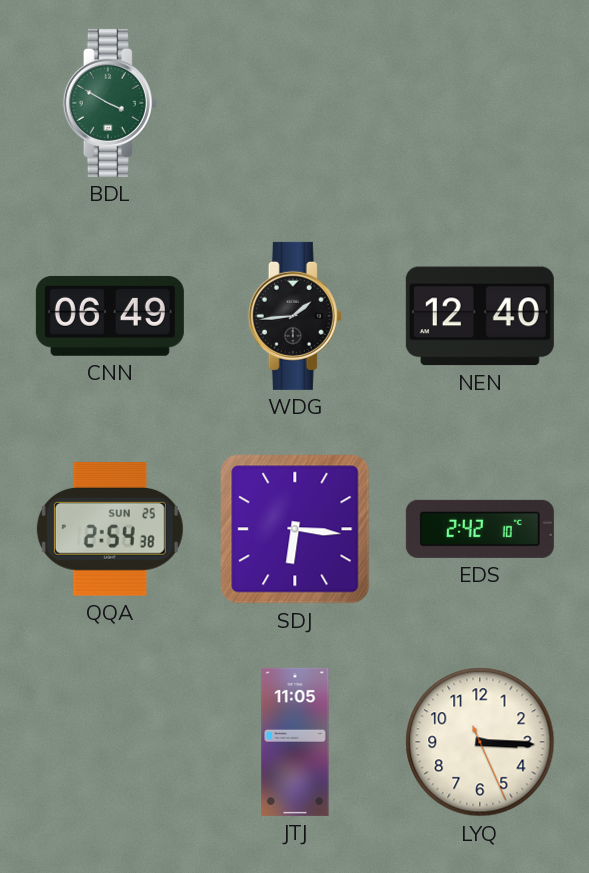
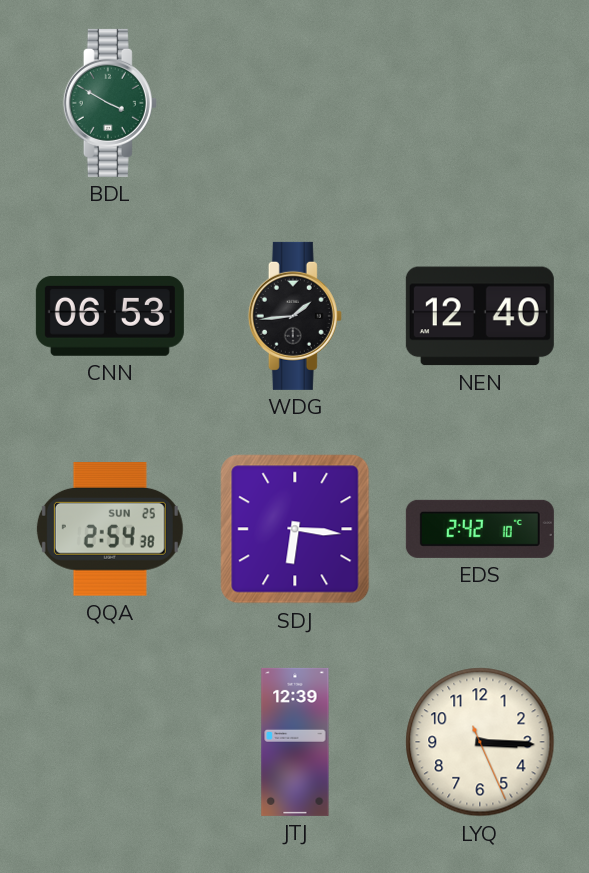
CNN: 06:49 -> 06:53
JTJ: 11:05 -> 12:39
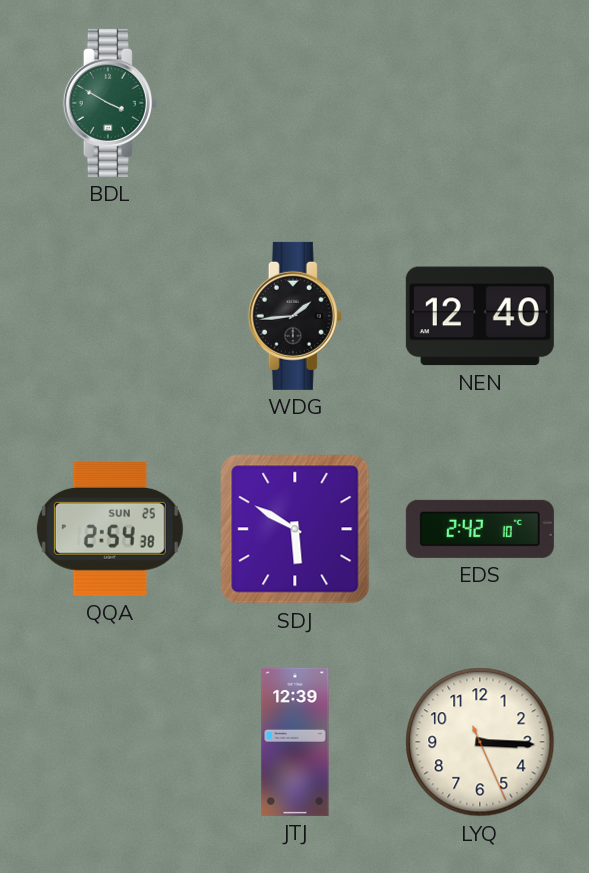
CNN: 06:53 -> none
SDJ: 6:16 -> 5:50
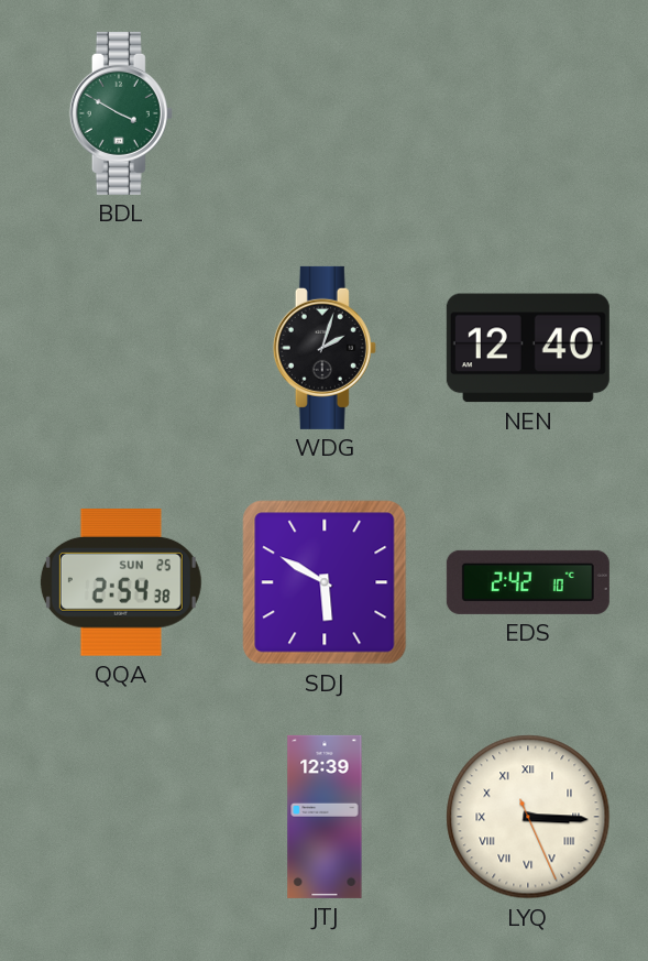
WDG: 1:44 -> 2:03
LYQ numerals: Arabic -> Roman
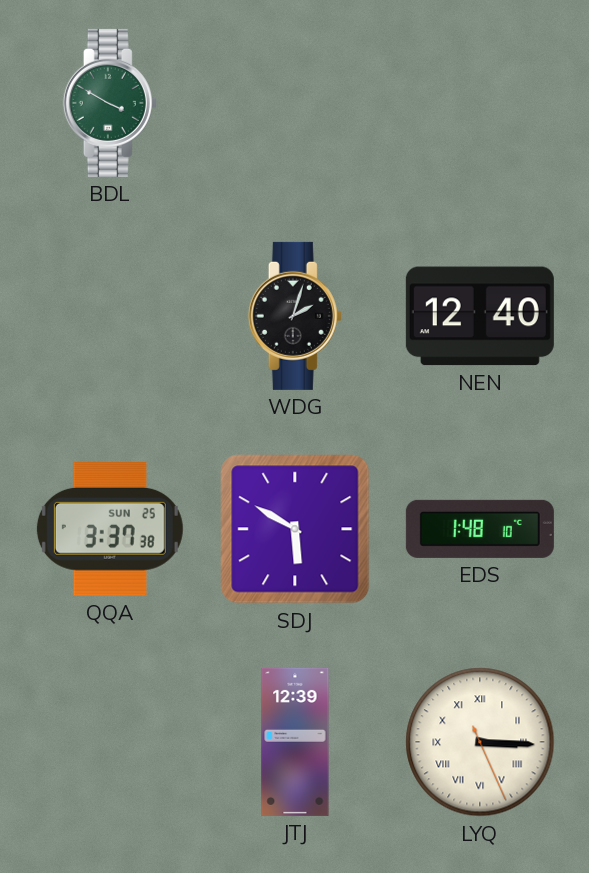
QQA: 2:54 -> 3:37
EDS: 2:42 -> 1:48
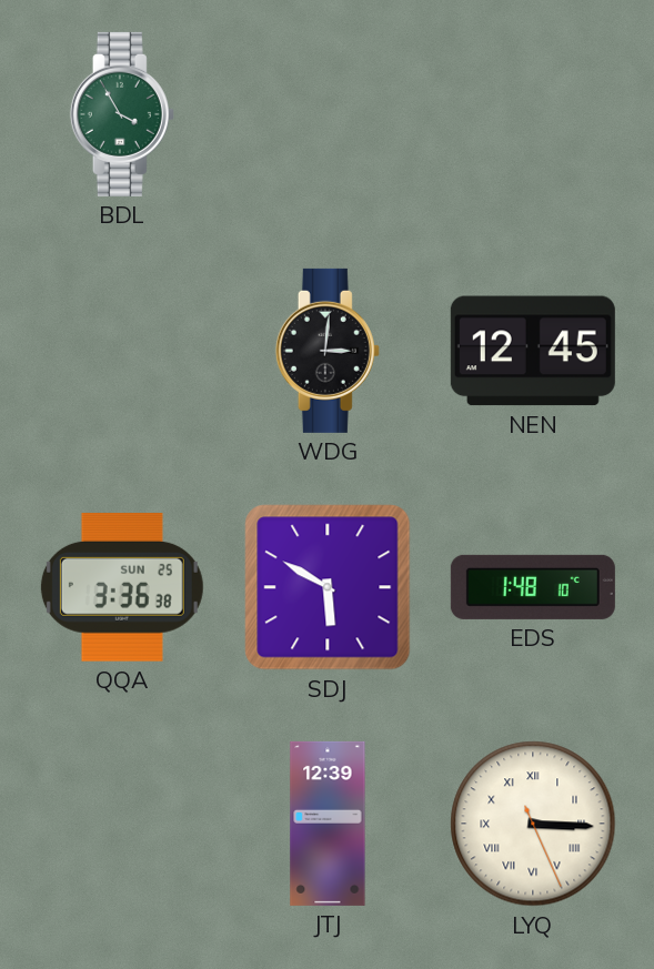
BDL: 3:50 -> 3:55
WDG: 2:03 -> 3:01
NEN: 12:40 -> 12:45
QQA: 3:37 -> 3:36
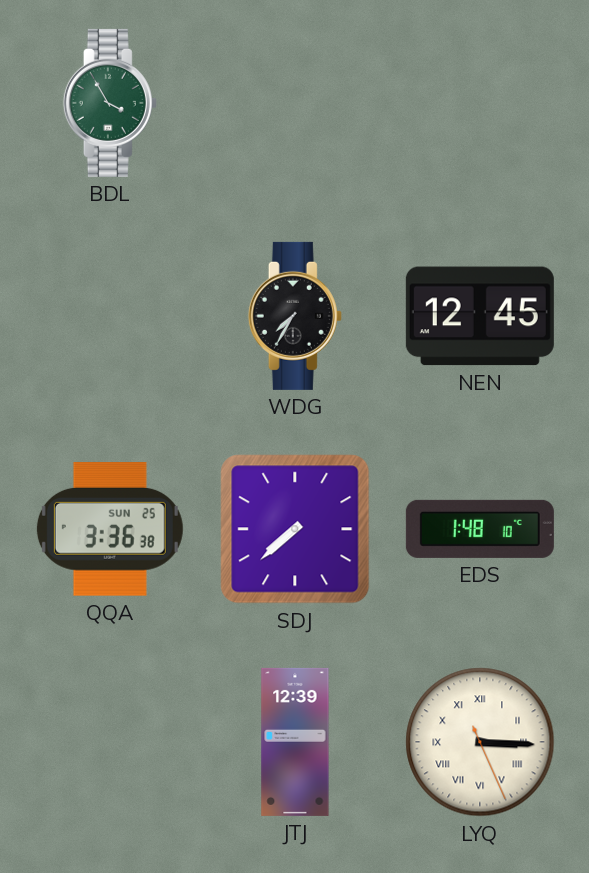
WDG: 3:01 -> 7:35
SDJ: 5:50 -> 7:38
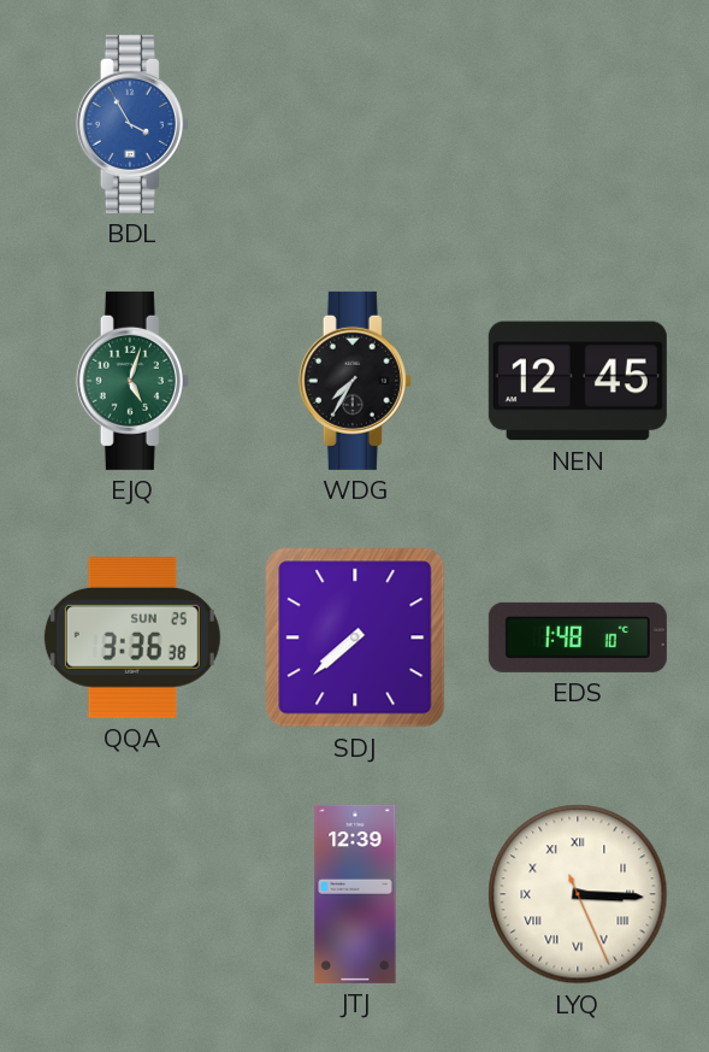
BDL dial: green -> blue
EJQ: none -> 5:03
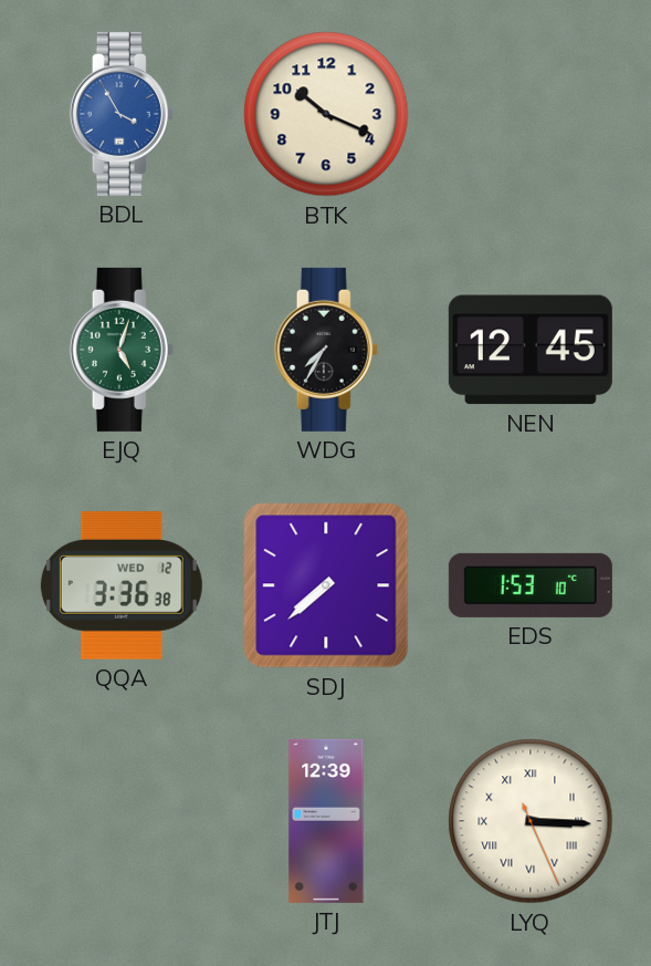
BTK: none -> 10:19
QQA date: SUN 25 -> WED 12
EDS: 1:48 -> 1:53
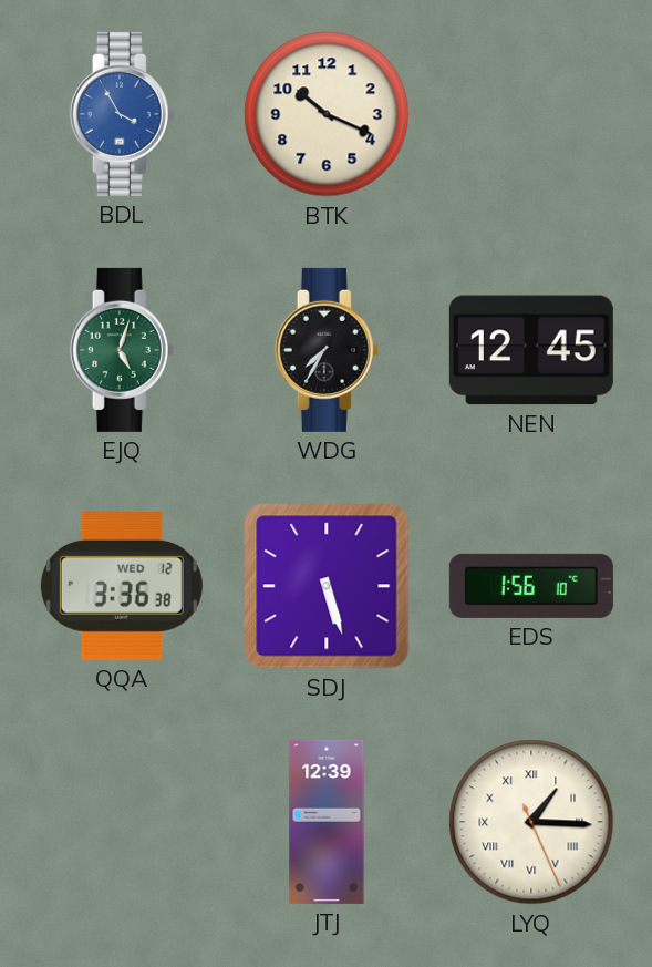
SDJ: 7:38 -> 5:27
EDS: 1:53 -> 1:56
LYQ: 3:15 -> 1:15
